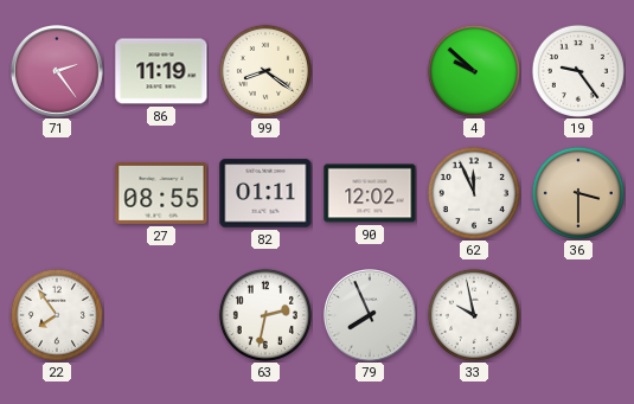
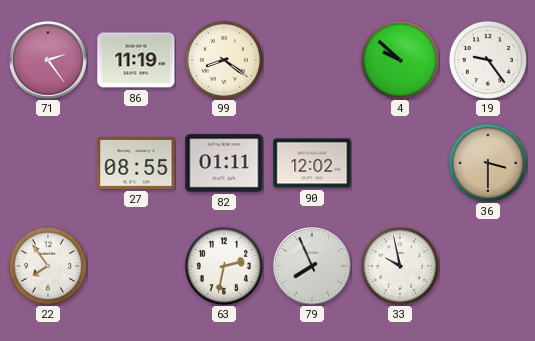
62: 11:56 -> none
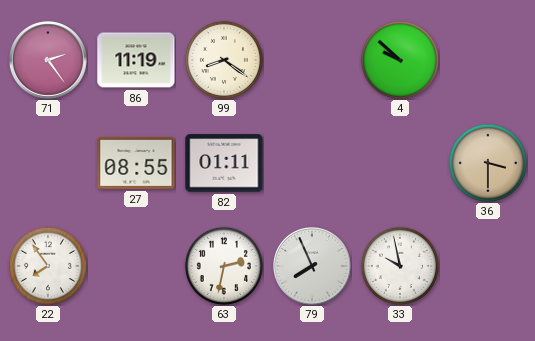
19: 9:24 -> none
90: 12:02 -> none
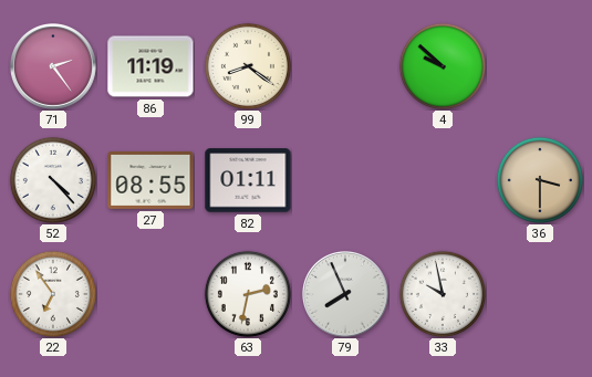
52: none -> 4:23
22: 7:54 -> 6:54
